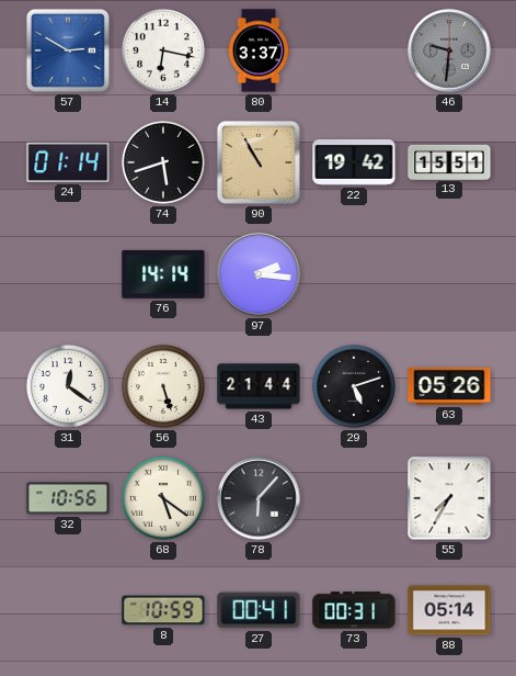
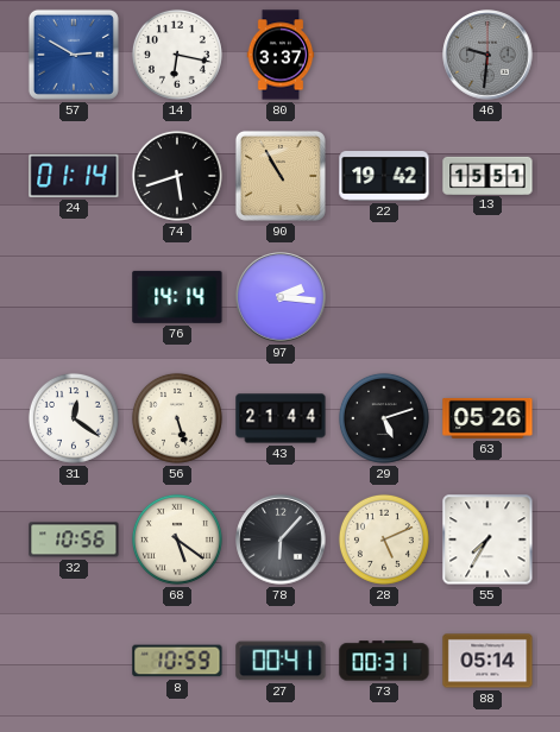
28: none -> 5:11
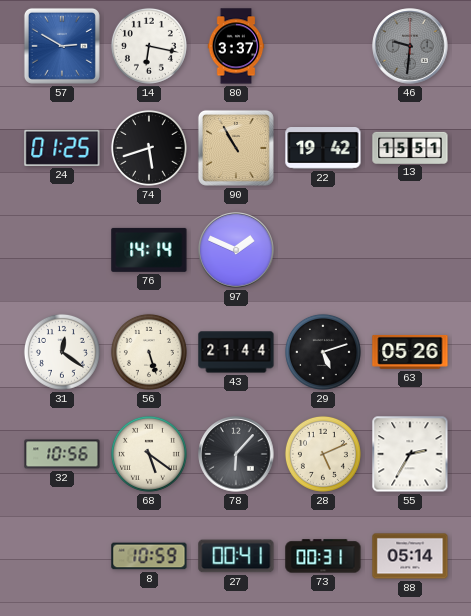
24: 01:14 -> 01:25
97: 2:16 -> 1:49
55: 7:35 -> 2:35
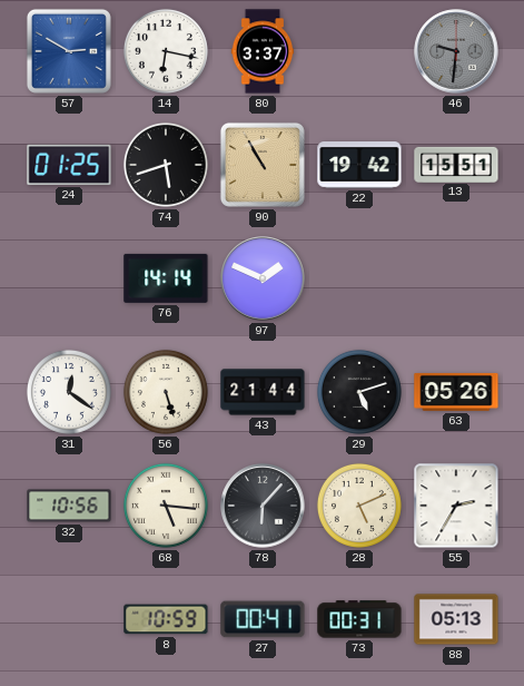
68: 5:21 -> 5:16
88: 05:14 -> 05:13
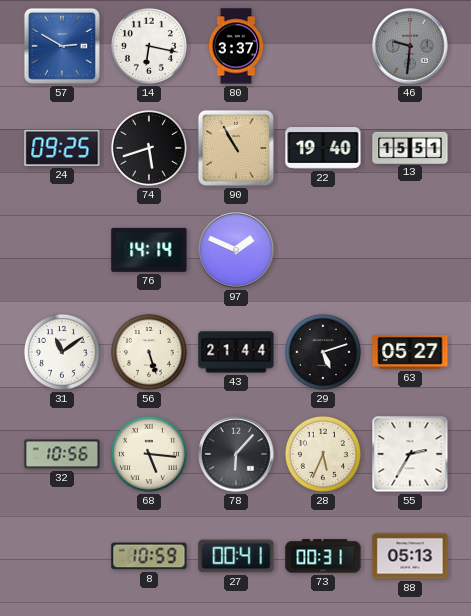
24: 01:25 -> 09:25
22: 19:42 -> 19:40
31: 12:21 -> 11:09
63: 05:26 -> 05:27
28: 5:11 -> 5:34
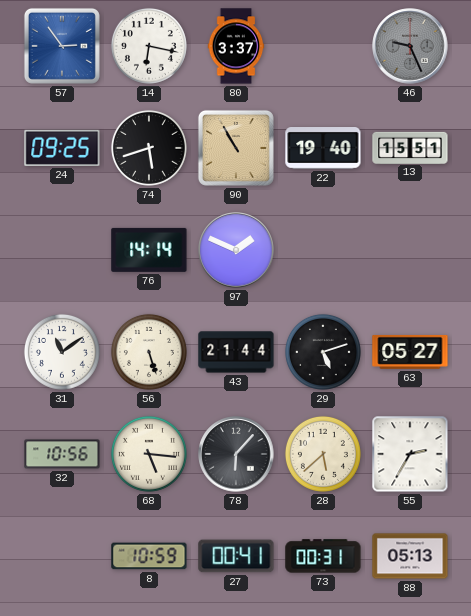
57: 2:50 -> 2:54
46: 9:31 -> 9:26
28: 5:34 -> 5:38
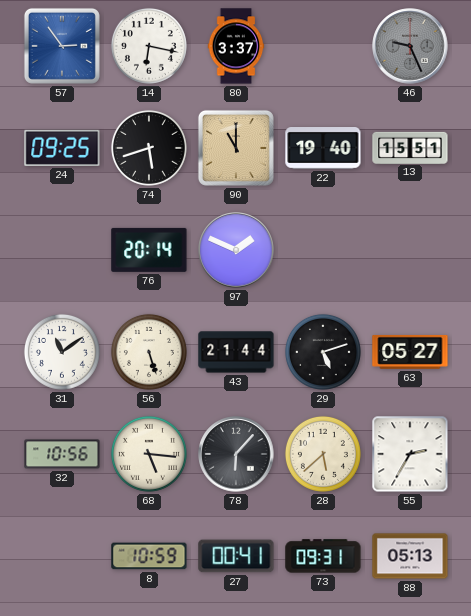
90: 10:55 -> 11:00
76: 14:14 -> 20:14
73: 00:31 -> 09:31
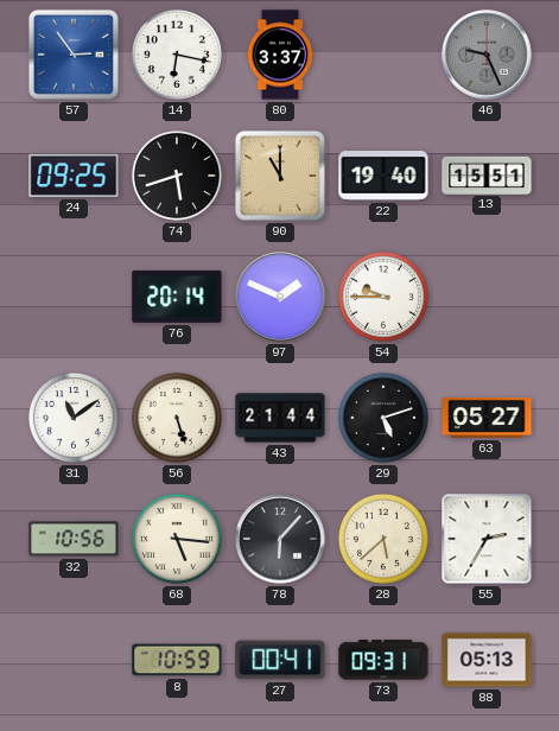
54: none -> 9:45
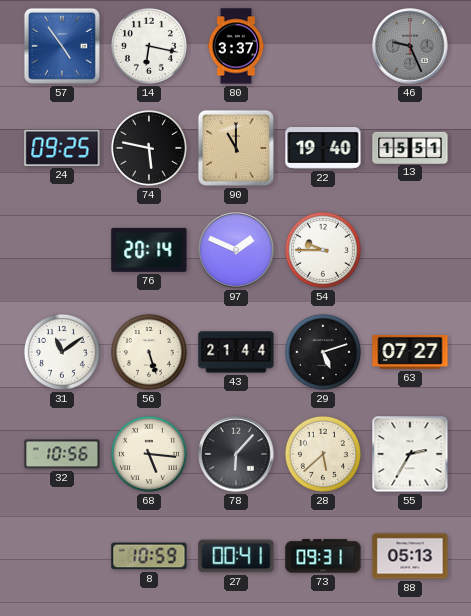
57: 2:54 -> 4:54
74: 5:42 -> 5:47
63: 05:27 -> 07:27
